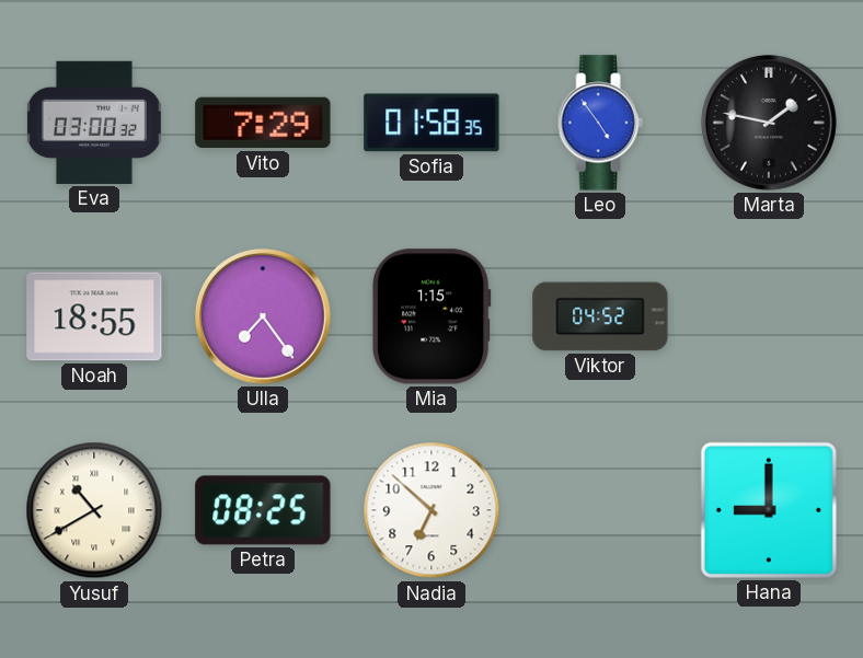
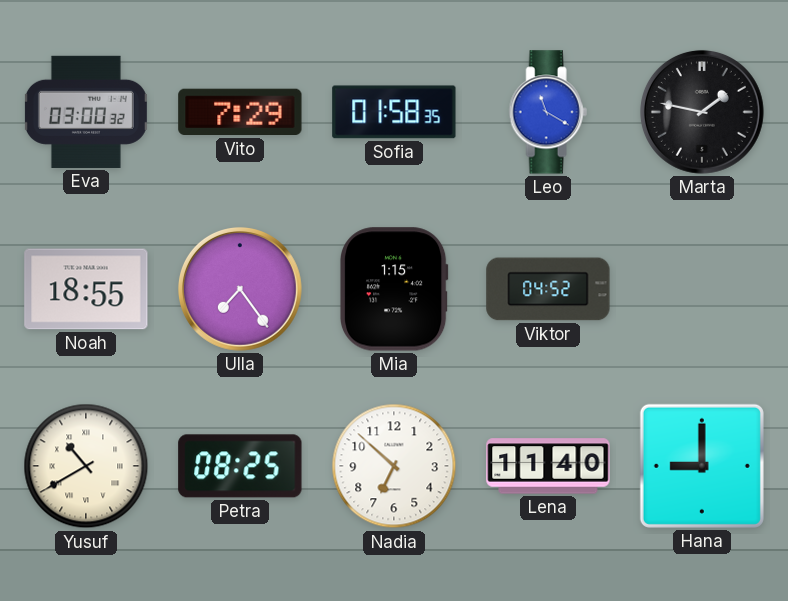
Leo: 4:54 -> 11:20
Lena: none -> 11:40
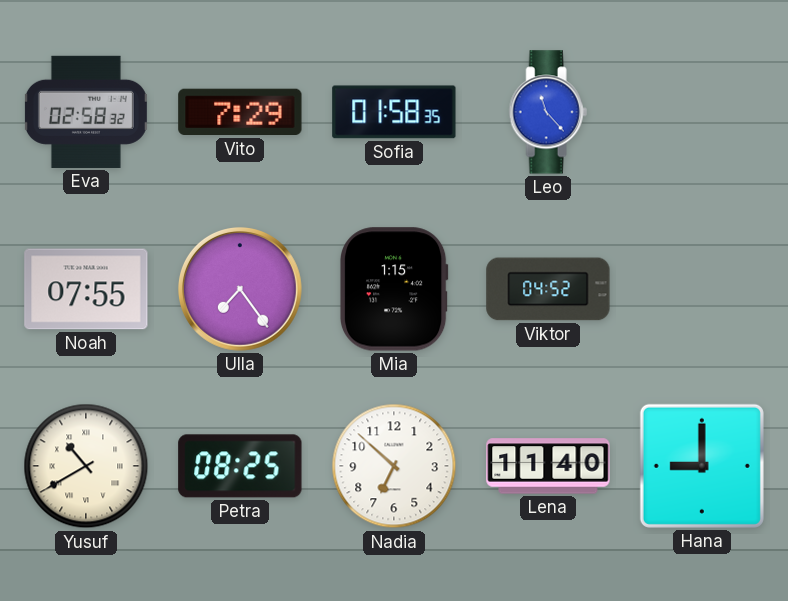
Eva: 03:00 -> 02:58
Leo: 11:20 -> 11:23
Marta: 1:47 -> none
Noah: 18:55 -> 07:55
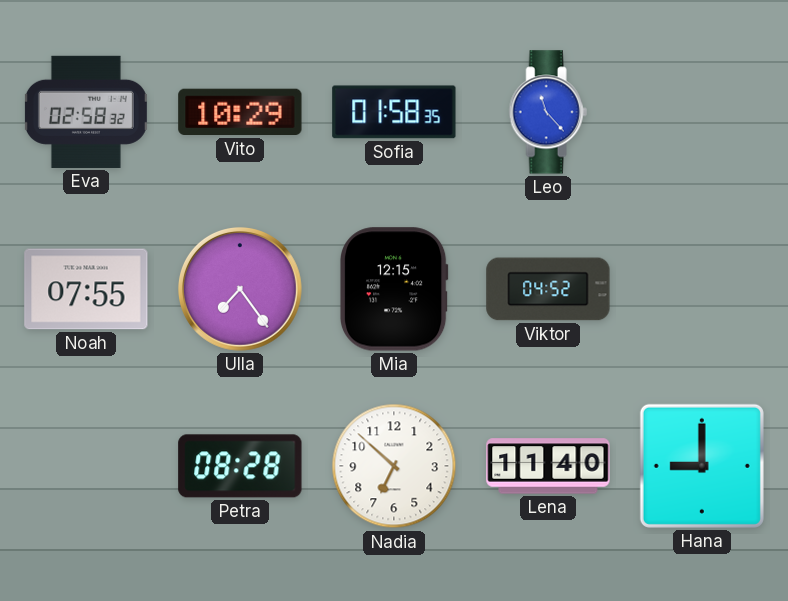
Vito: 7:29 -> 10:29
Mia: 1:15 -> 12:15
Yusuf: 10:40 -> none
Petra: 08:25 -> 08:28
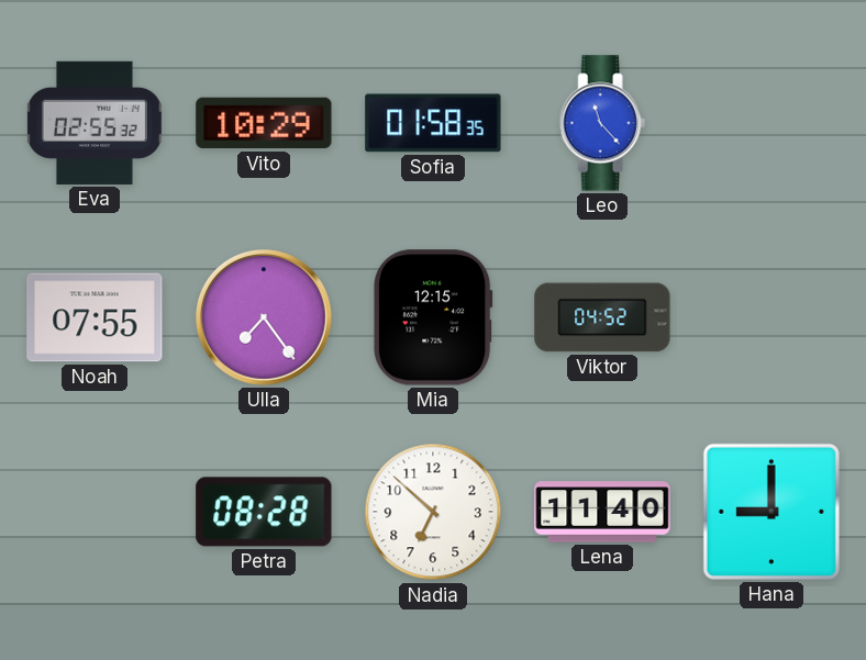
Eva: 02:58 -> 02:55
